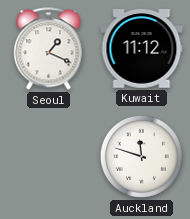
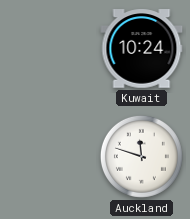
Seoul: 1:19 -> none
Kuwait: 11:12 -> 10:24
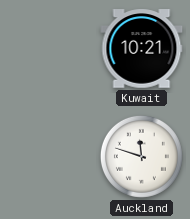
Kuwait: 10:24 -> 10:21
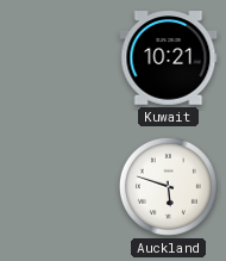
Auckland: 11:48 -> 5:48
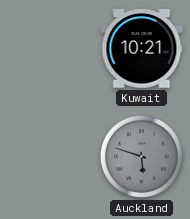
Auckland dial: white -> grey
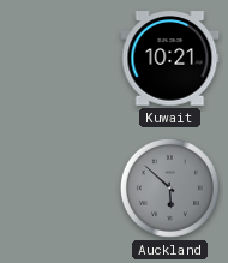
Auckland: 5:48 -> 5:52
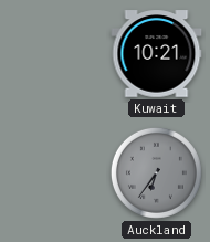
Auckland: 5:52 -> 6:36
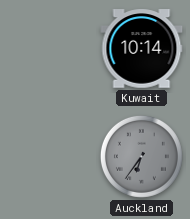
Kuwait: 10:21 -> 10:14
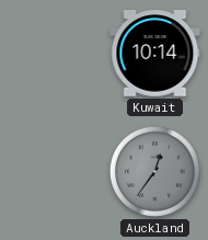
Auckland: 6:36 -> 12:36
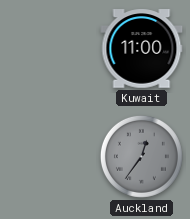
Kuwait: 10:14 -> 11:00
